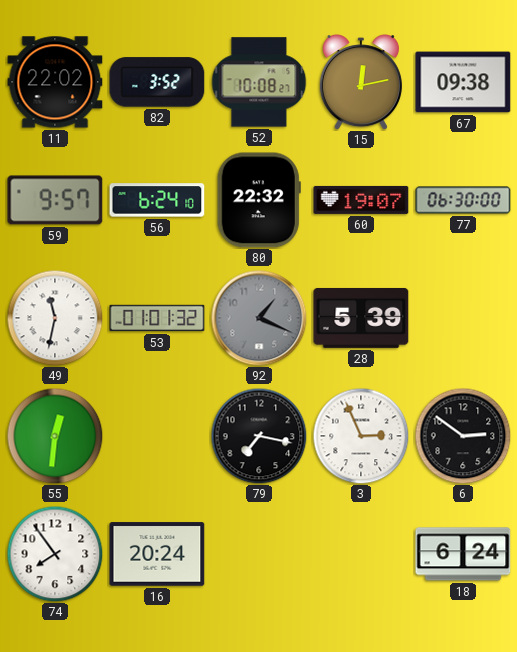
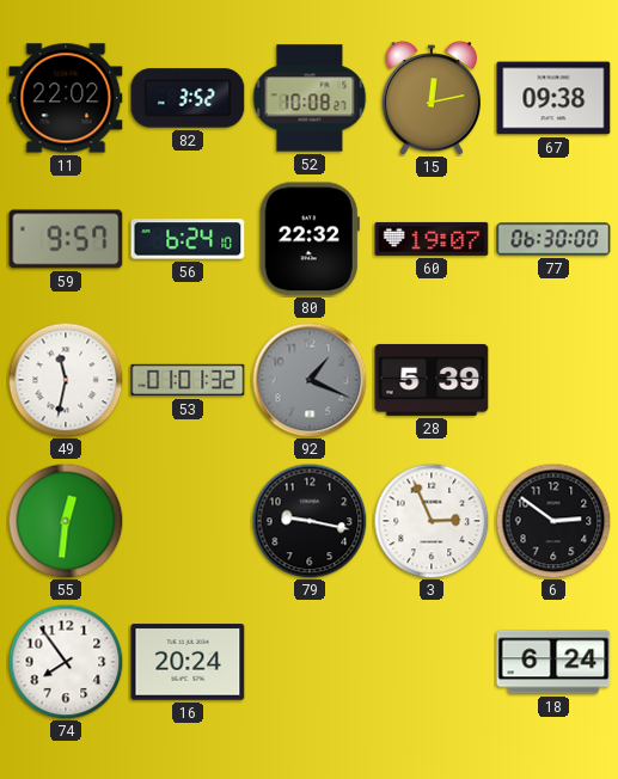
79: 7:17 -> 9:17
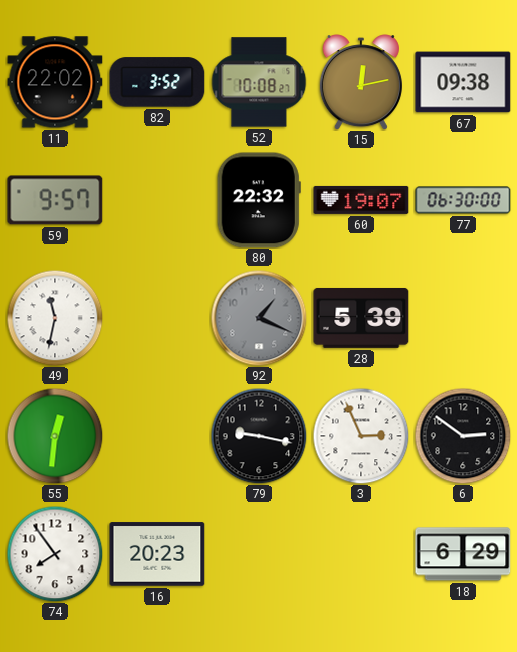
56: 6:24 -> none
53: 01:01 -> none
16: 20:24 -> 20:23
18: 6:24 -> 6:29
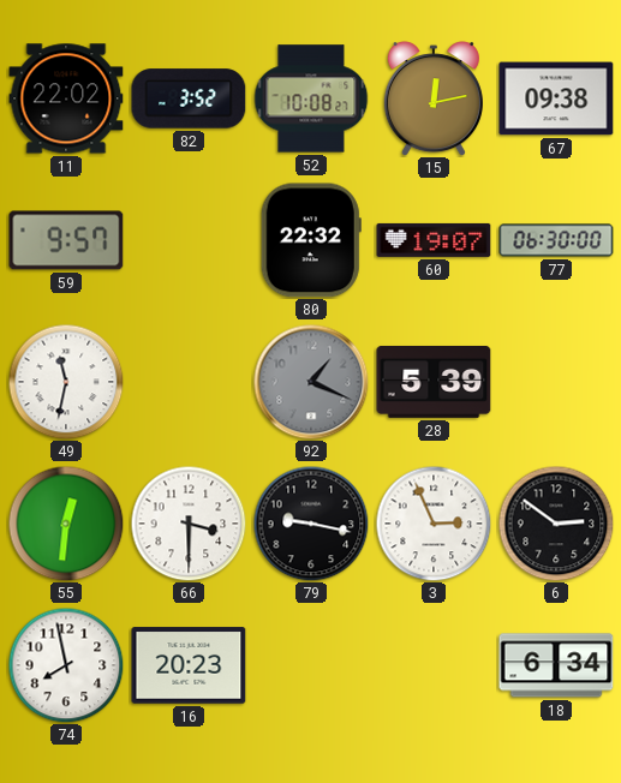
66: none -> 3:30
74: 7:54 -> 7:58
18: 6:29 -> 6:34
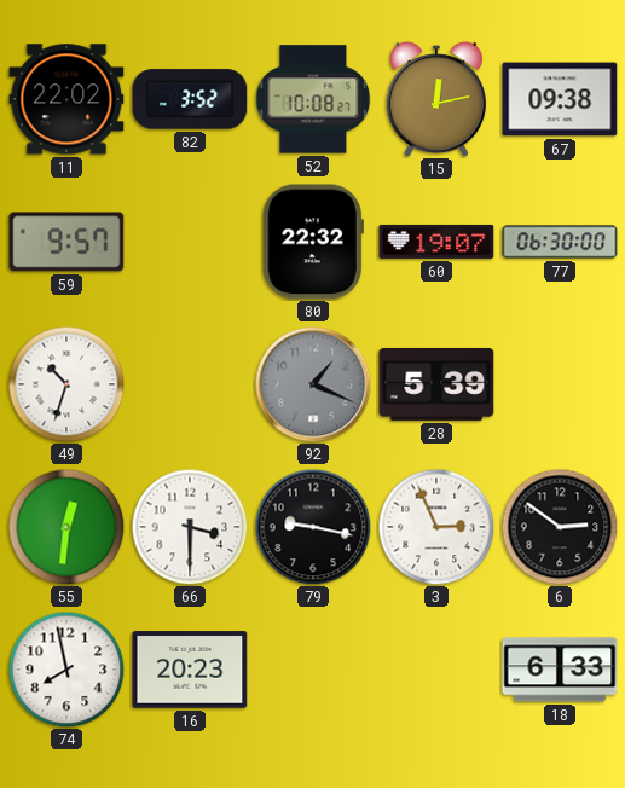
49: 11:32 -> 10:33
18: 6:34 -> 6:33
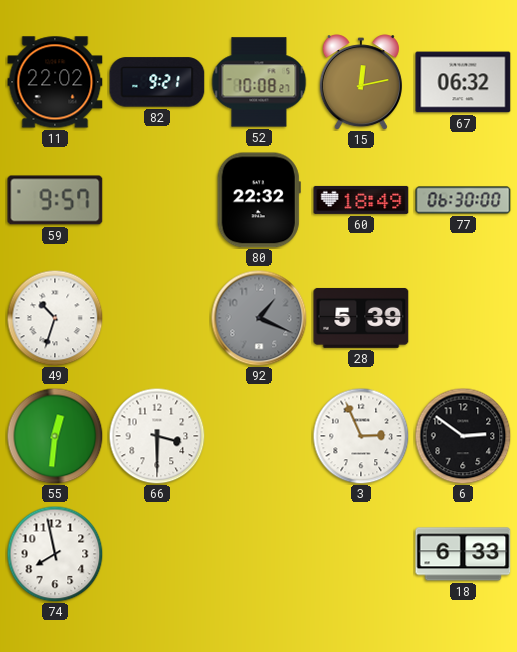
82: 3:52 -> 9:21
67: 09:38 -> 06:32
60: 19:07 -> 18:49
79: 9:17 -> none
16: 20:23 -> none
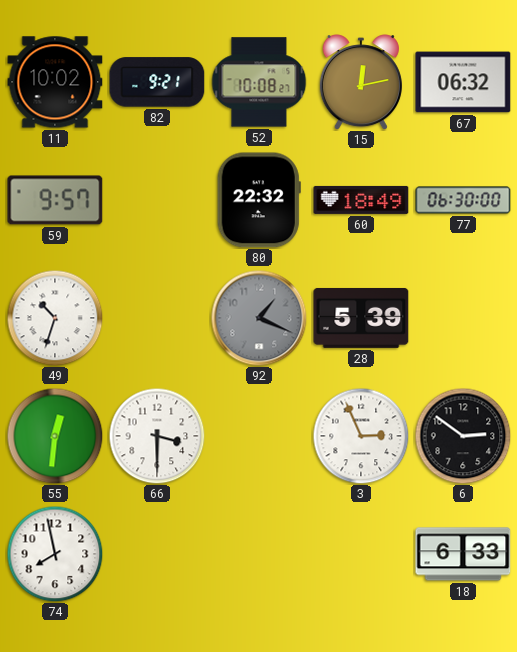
11: 22:02 -> 10:02
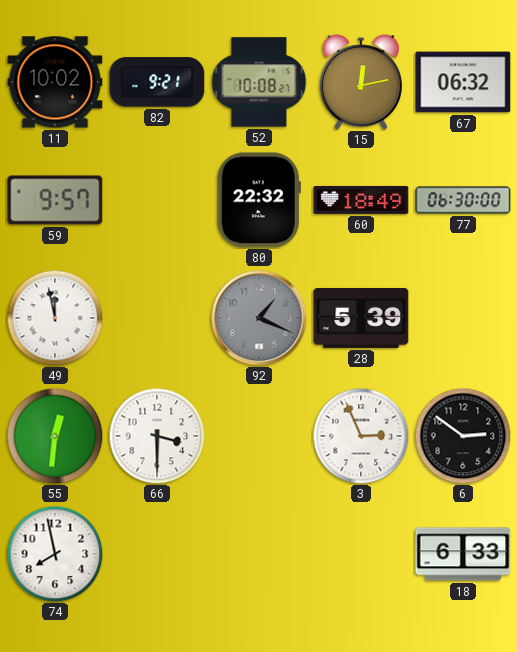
49: 10:33 -> 11:58
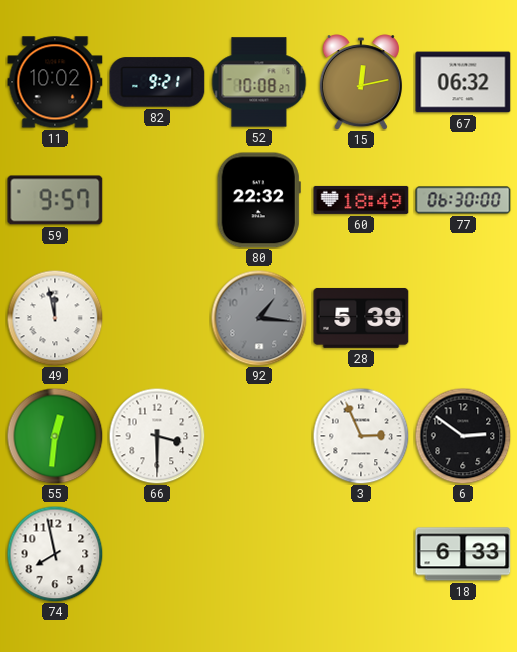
92: 1:19 -> 1:16
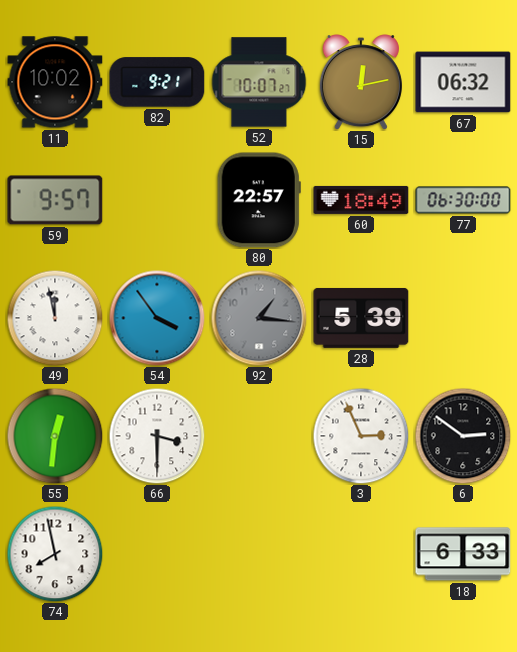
52: 10:08 -> 10:07
80: 22:32 -> 22:57
54: none -> 3:54
